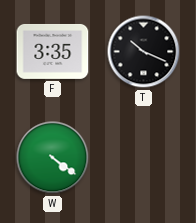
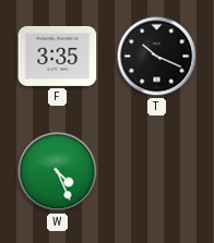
W: 4:21 -> 4:26
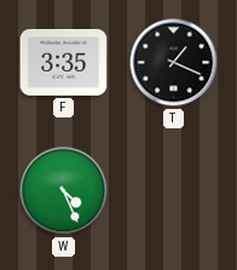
T: 10:19 -> 1:19
